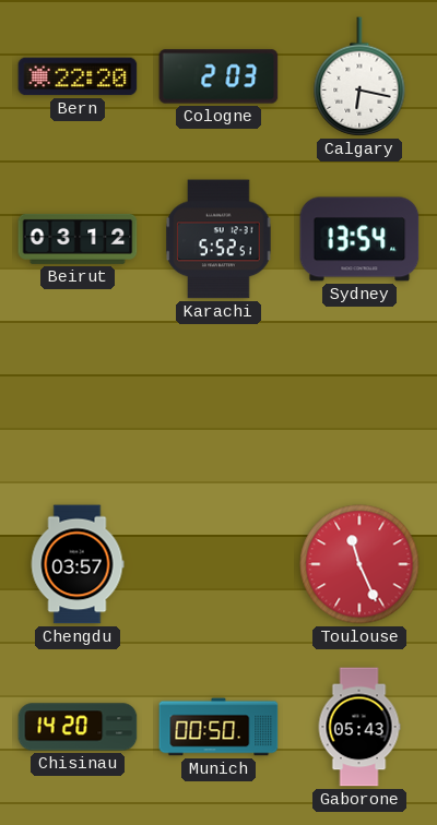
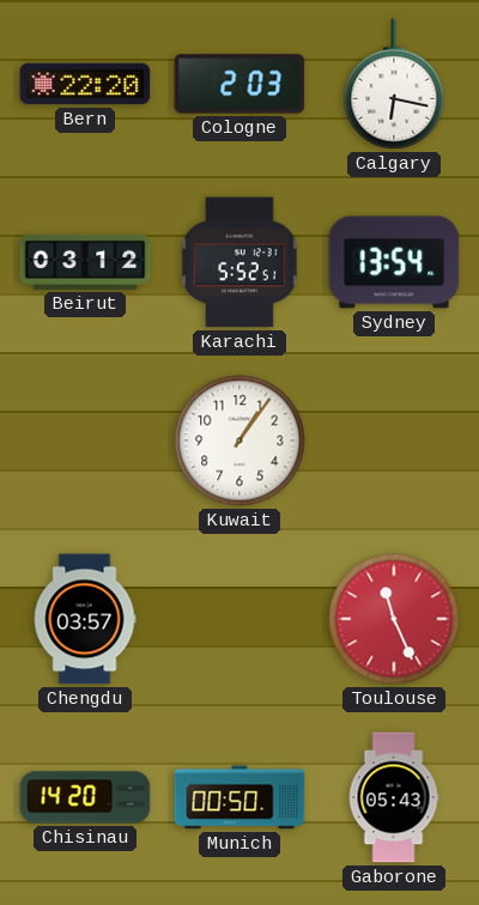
Kuwait: none -> 1:06
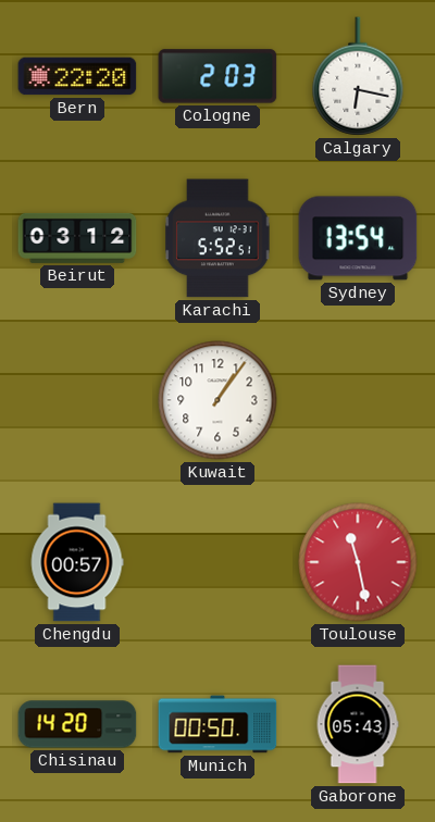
Chengdu: 03:57 -> 00:57
Toulouse: 11:26 -> 11:28
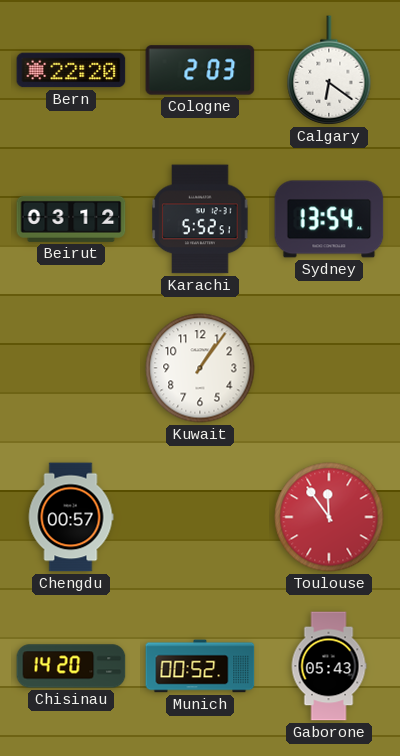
Calgary: 6:17 -> 6:21
Toulouse: 11:28 -> 11:54
Munich: 00:50 -> 00:52
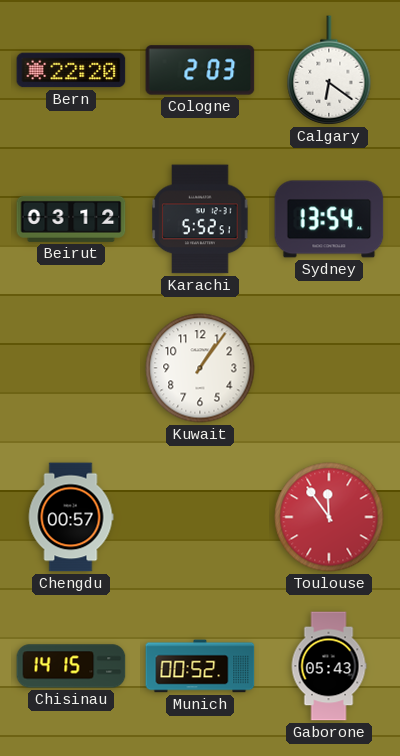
Chisinau: 14:20 -> 14:15
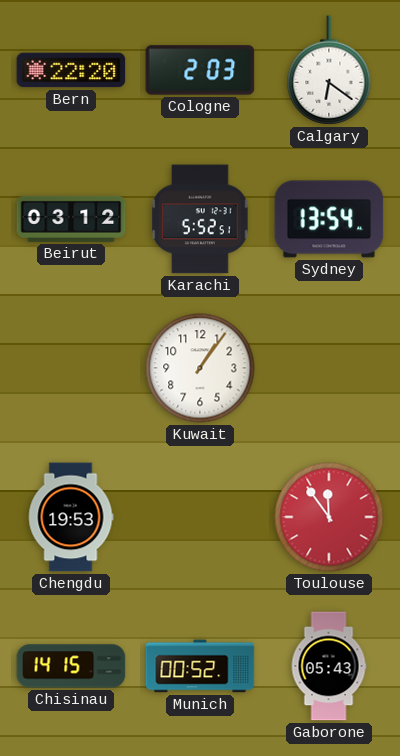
Chengdu: 00:57 -> 19:53
